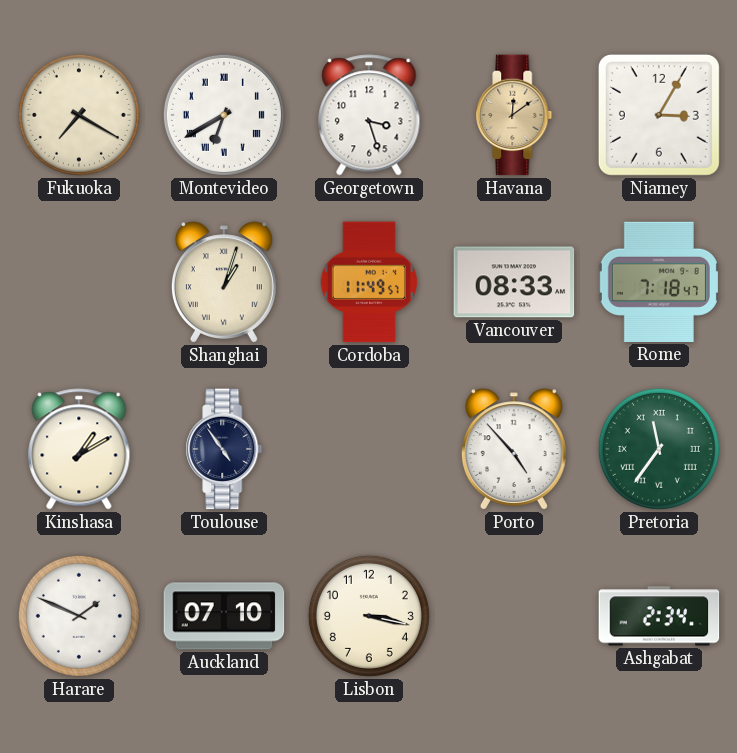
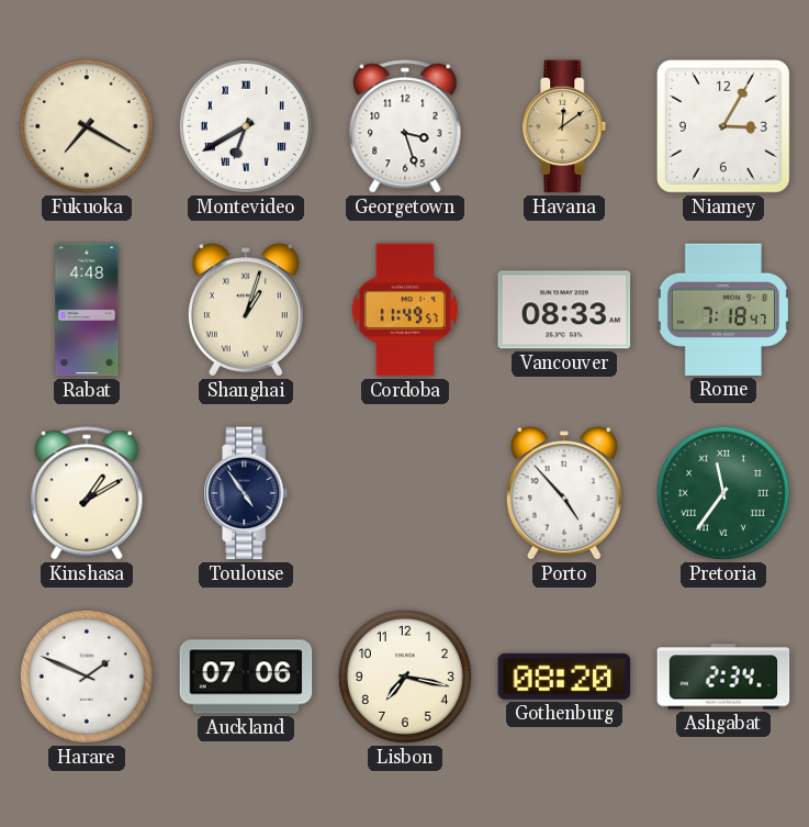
Rabat: none -> 4:48
Auckland: 07:10 -> 07:06
Lisbon: 3:17 -> 7:17
Gothenburg: none -> 08:20
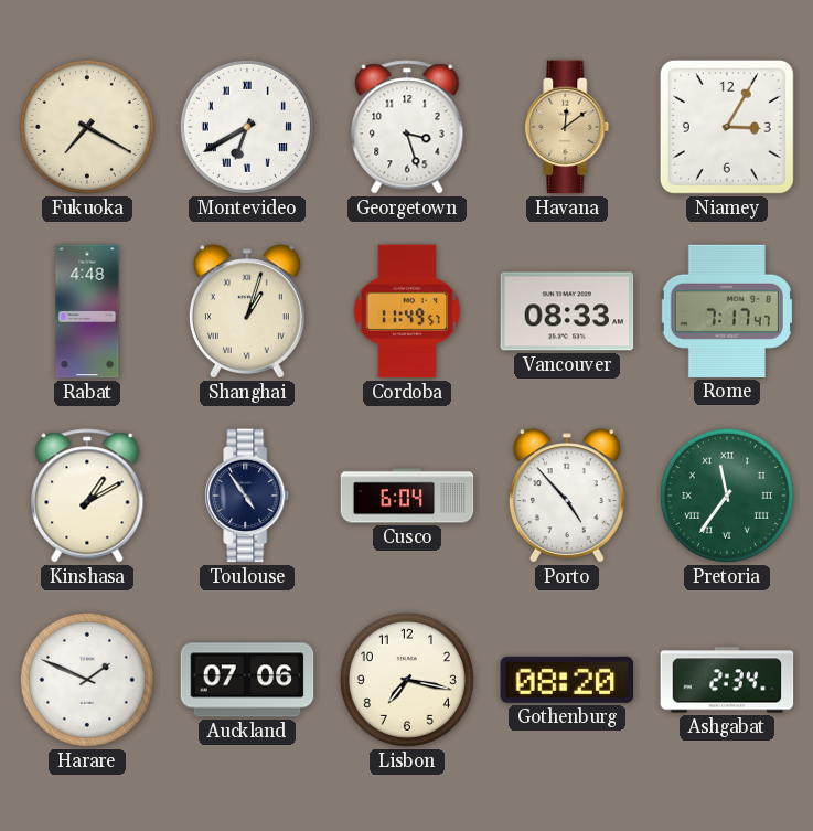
Rome: 7:18 -> 7:17
Cusco: none -> 6:04
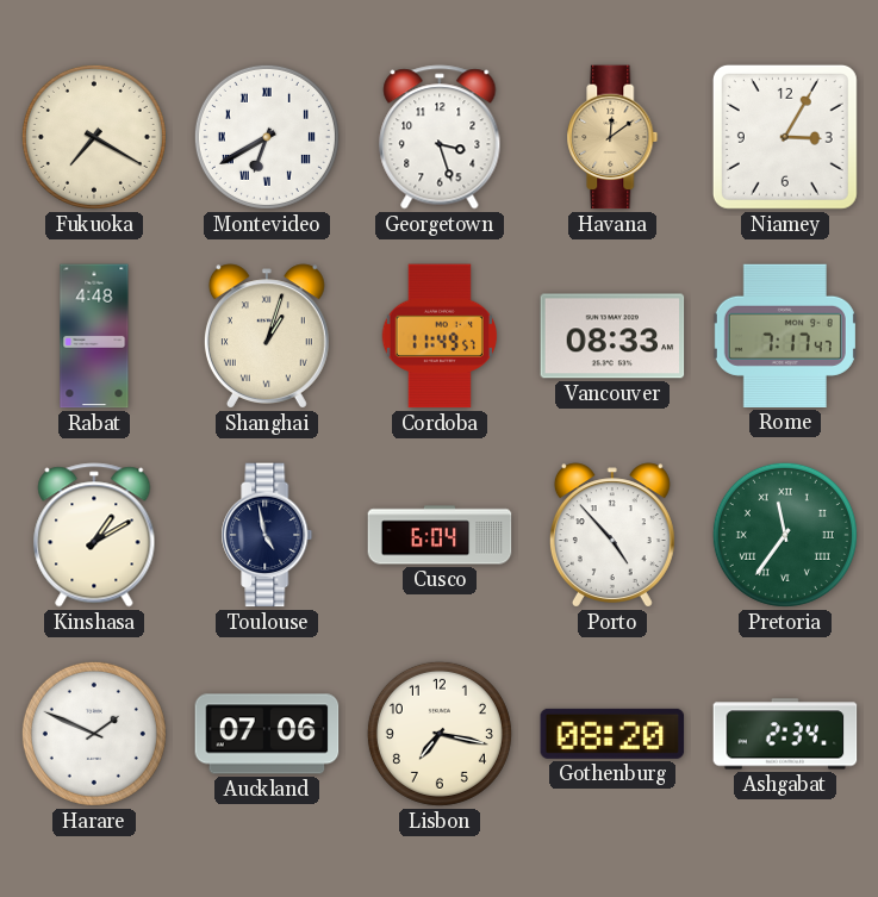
Toulouse: 4:54 -> 4:58
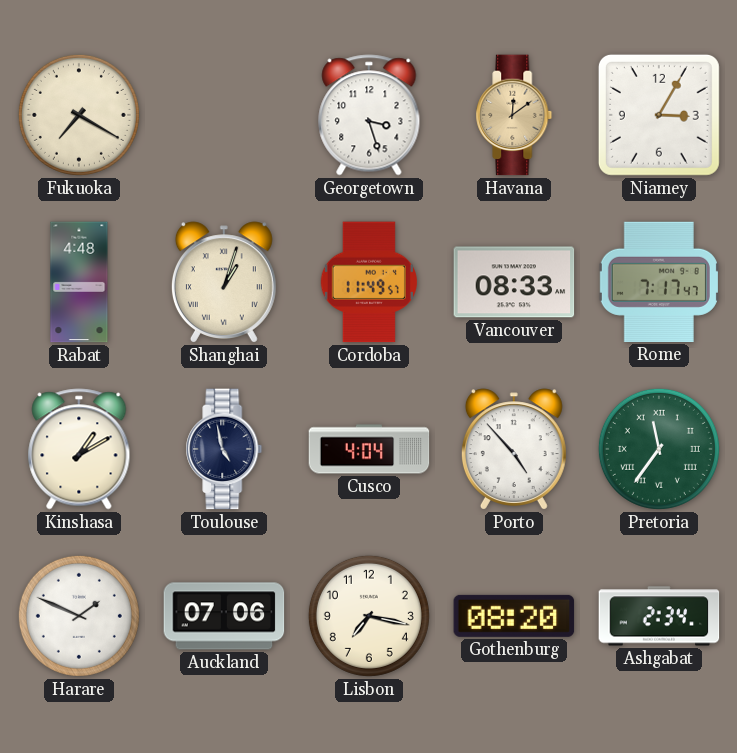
Montevideo: 6:40 -> none
Cusco: 6:04 -> 4:04
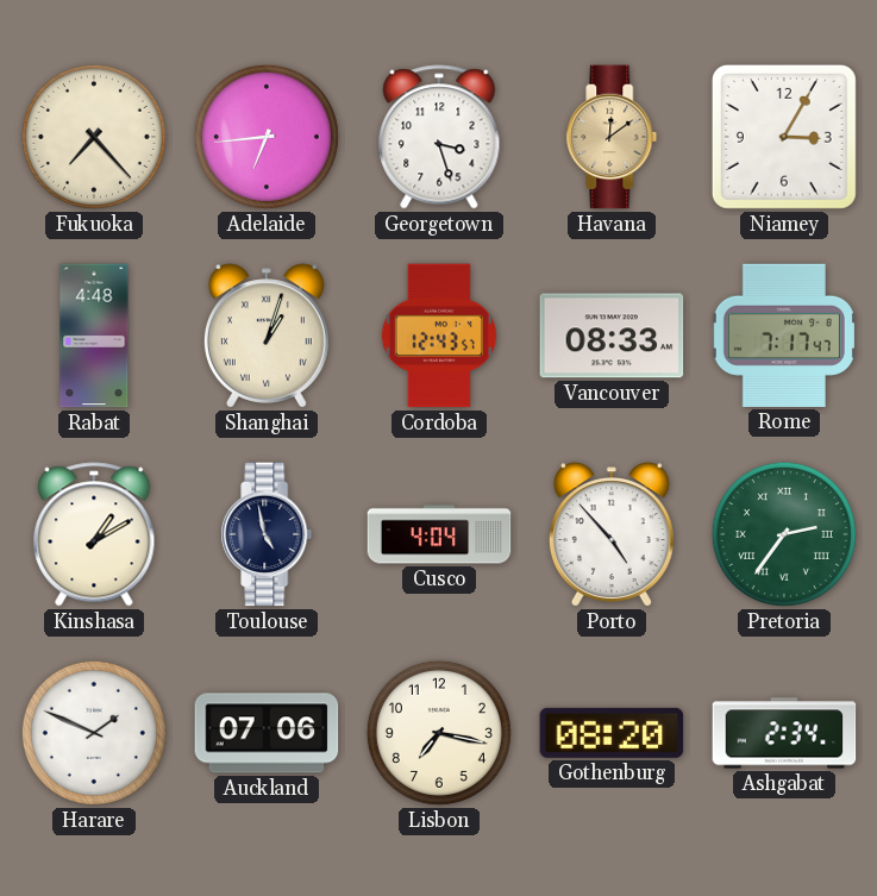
Fukuoka: 7:20 -> 7:23
Adelaide: none -> 6:44
Cordoba: 11:49 -> 12:43
Pretoria: 11:36 -> 2:36
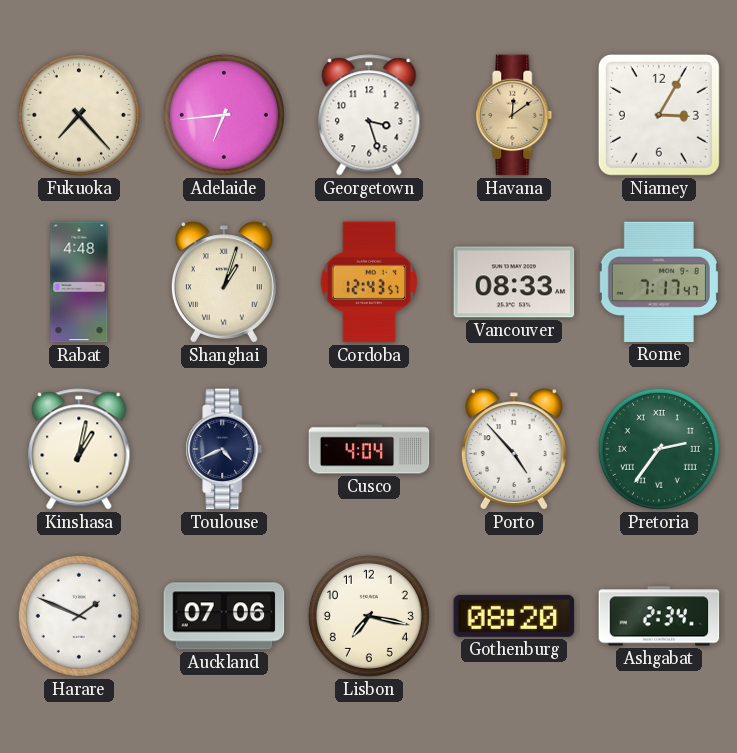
Kinshasa: 1:10 -> 1:02
Toulouse: 4:58 -> 4:41
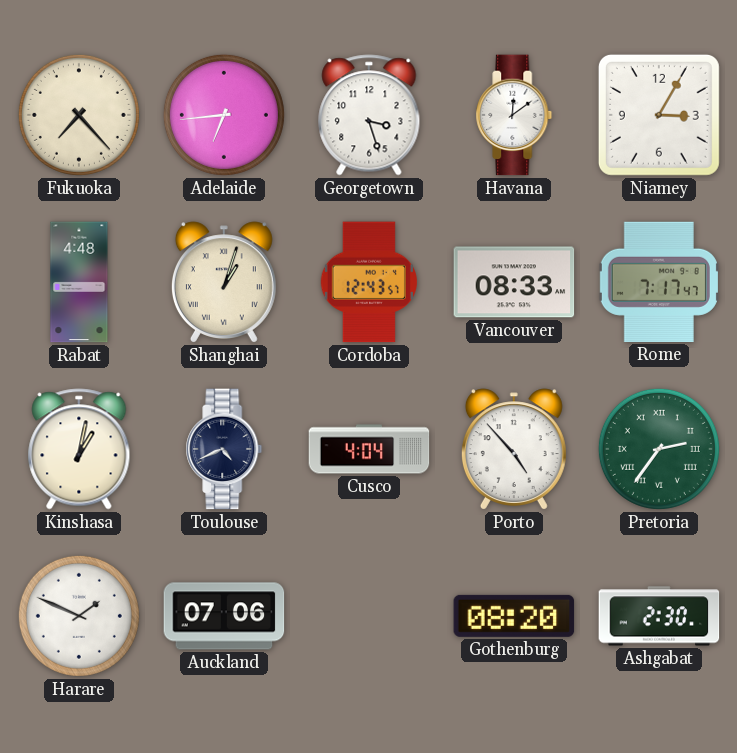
Havana dial: champagne -> white
Lisbon: 7:17 -> none
Ashgabat: 2:34 -> 2:30
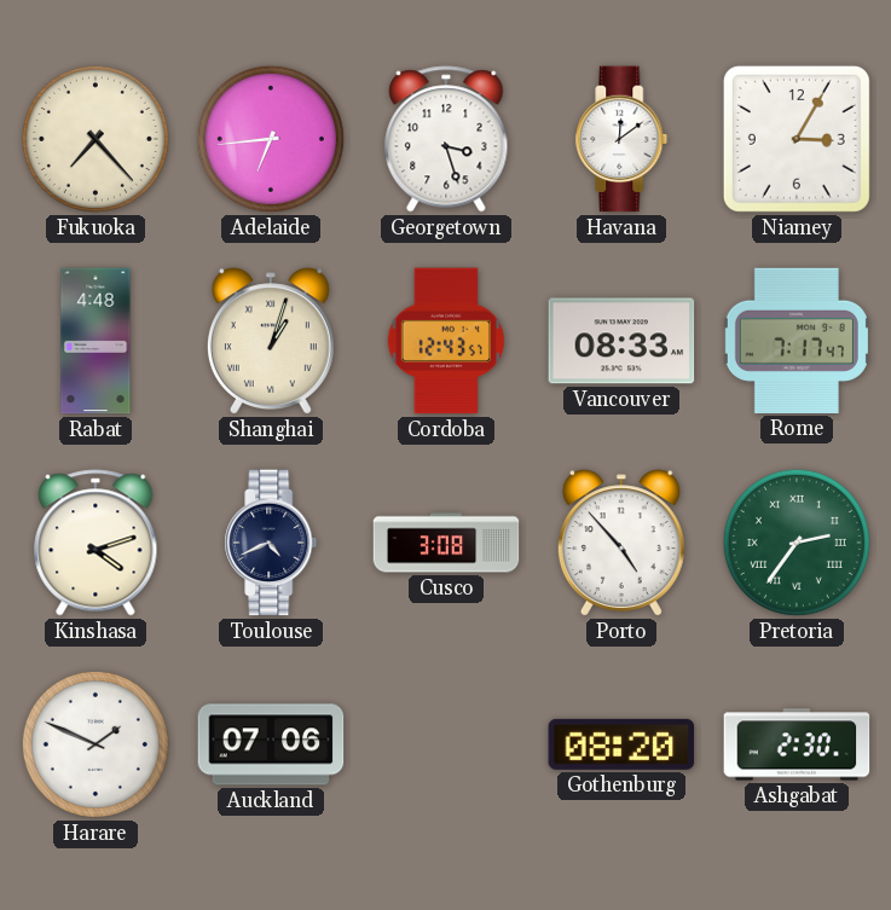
Kinshasa: 1:02 -> 4:12
Cusco: 4:04 -> 3:08
